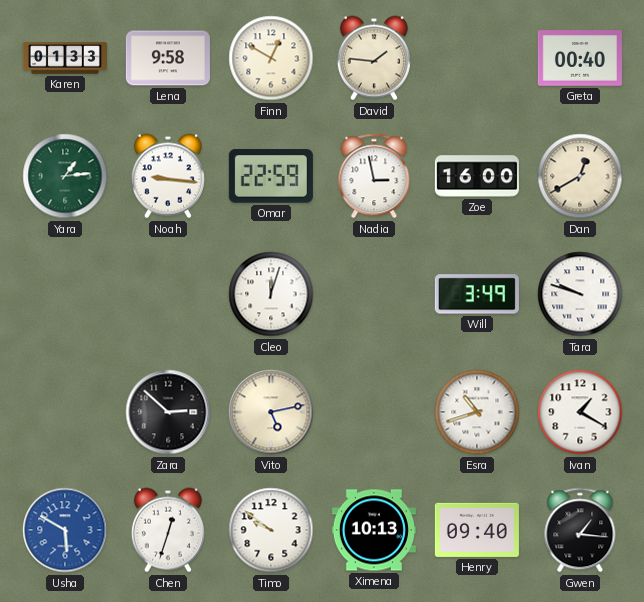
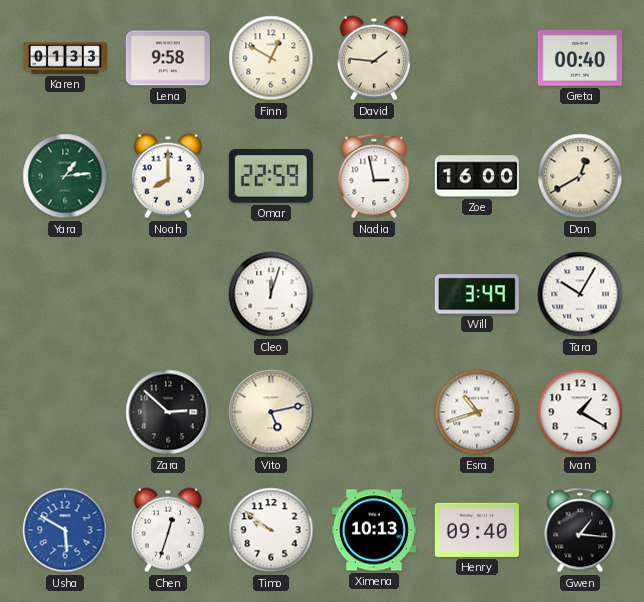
Noah: 9:16 -> 8:00
Tara: 9:48 -> 10:05
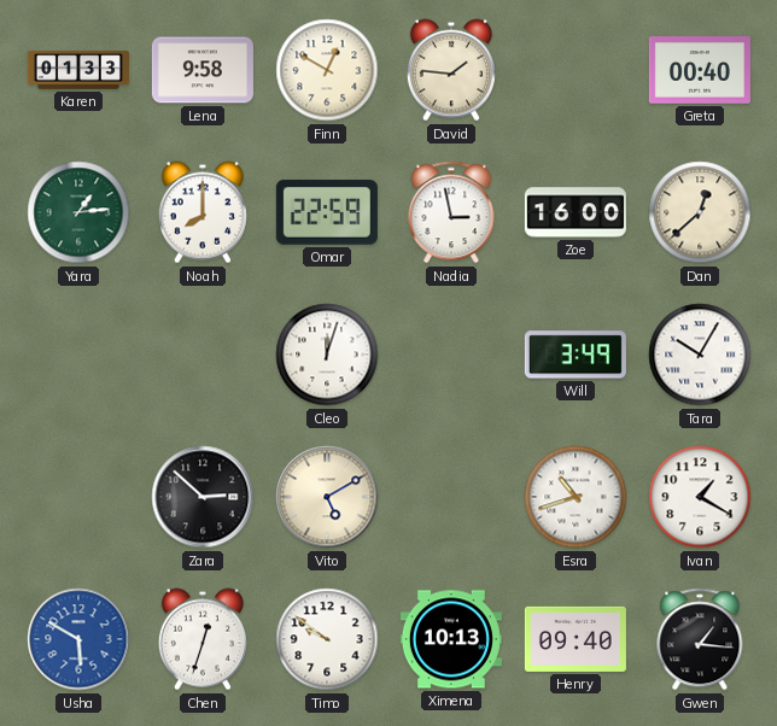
Dan: 12:40 -> 12:38
Vito: 5:13 -> 5:10
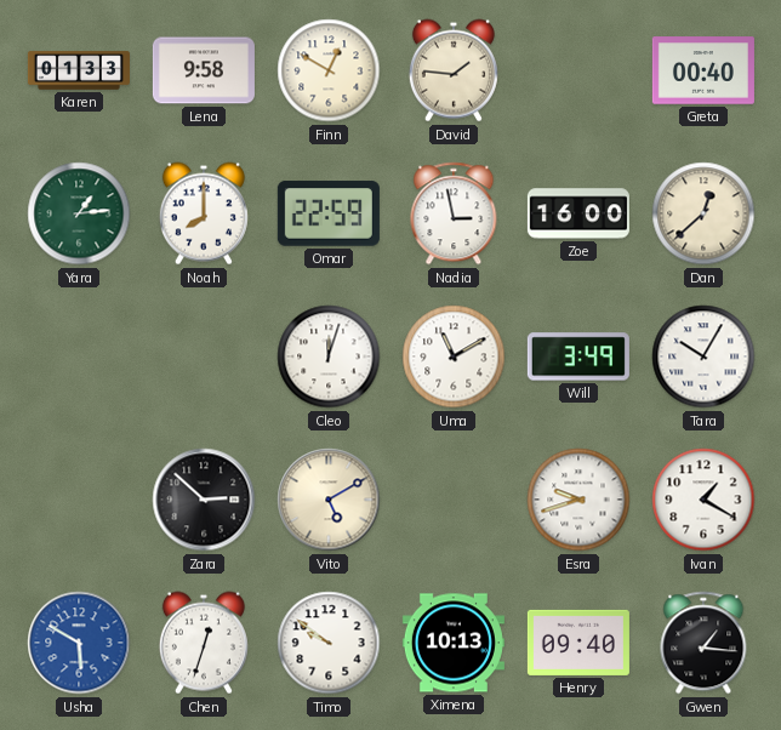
Uma: none -> 11:10
Esra: 10:42 -> 9:42
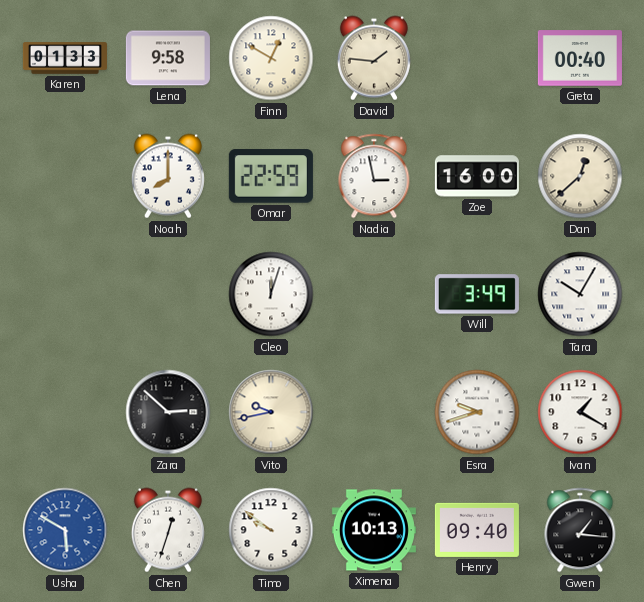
Yara: 1:14 -> none
Uma: 11:10 -> none
Vito: 5:10 -> 9:43
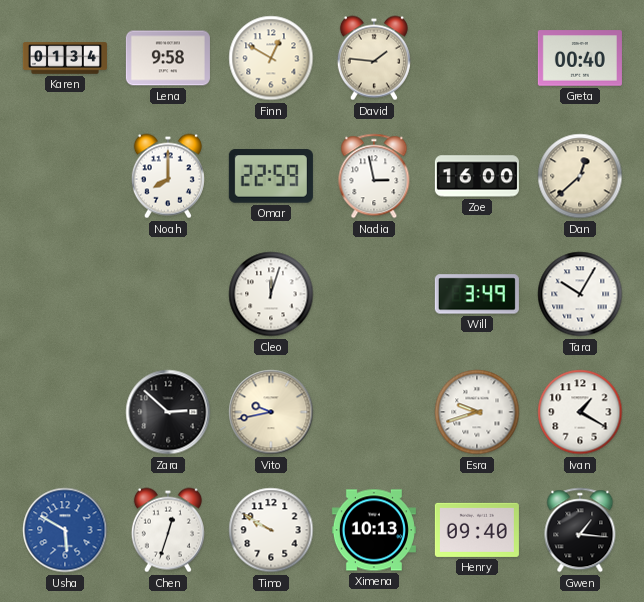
Karen: 01:33 -> 01:34
Timo: 9:51 -> 9:50
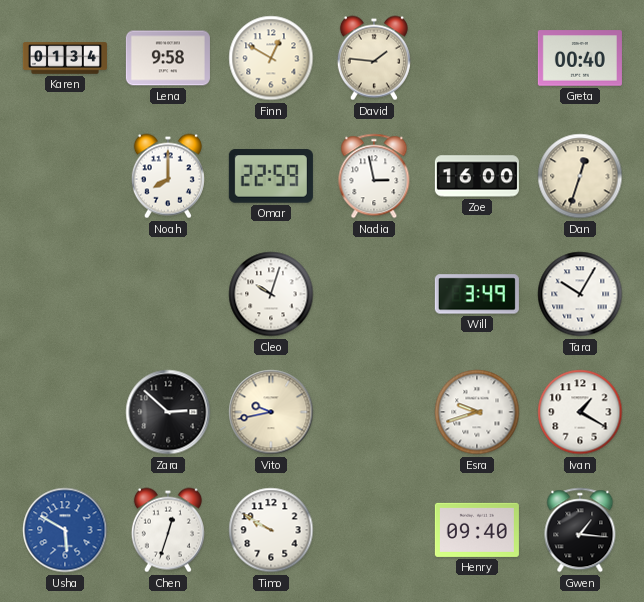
Dan: 12:38 -> 12:33
Cleo: 12:03 -> 10:03
Ximena: 10:13 -> none
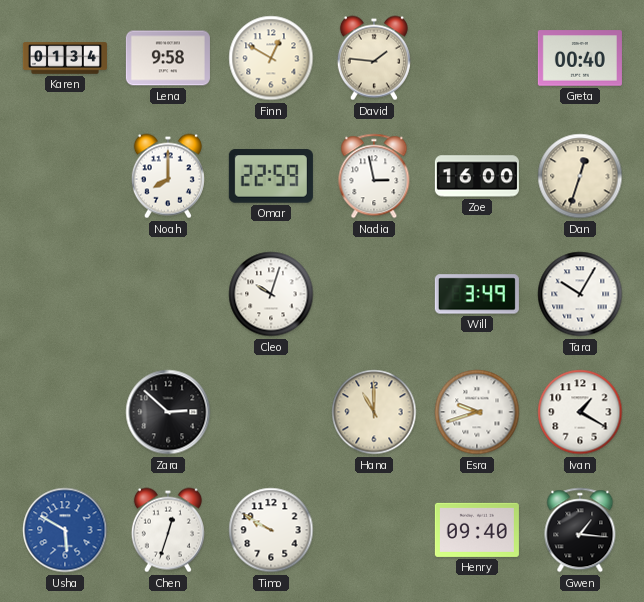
Vito: 9:43 -> none
Hana: none -> 11:00
